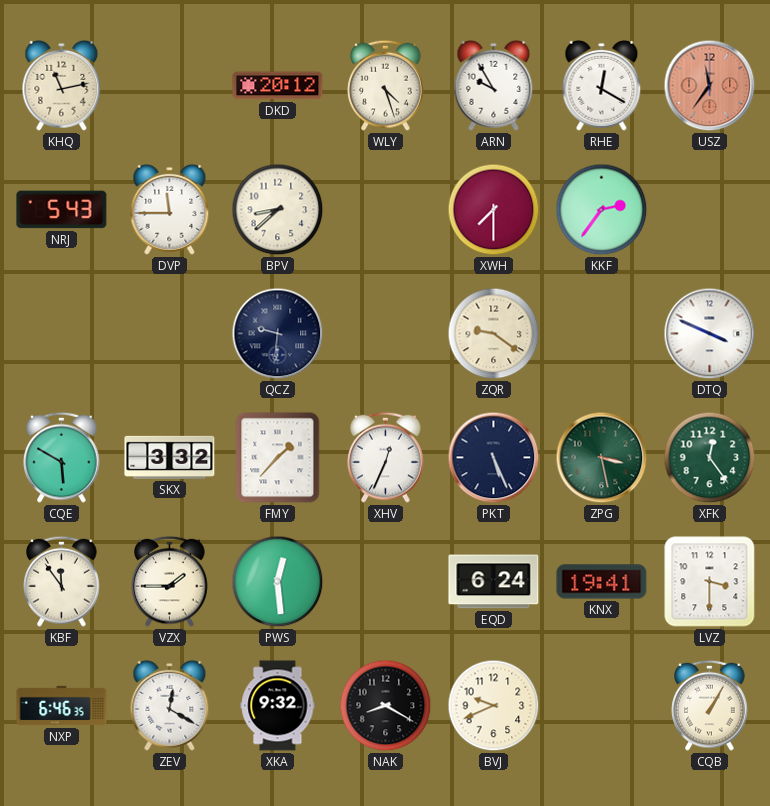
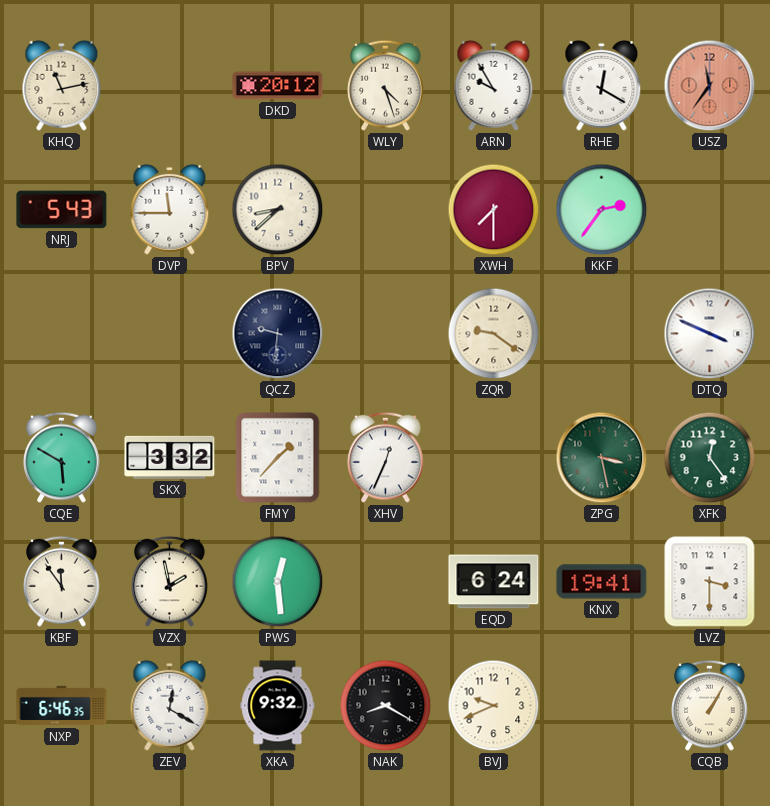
PKT: 5:26 -> none
VZX: 1:45 -> 1:58
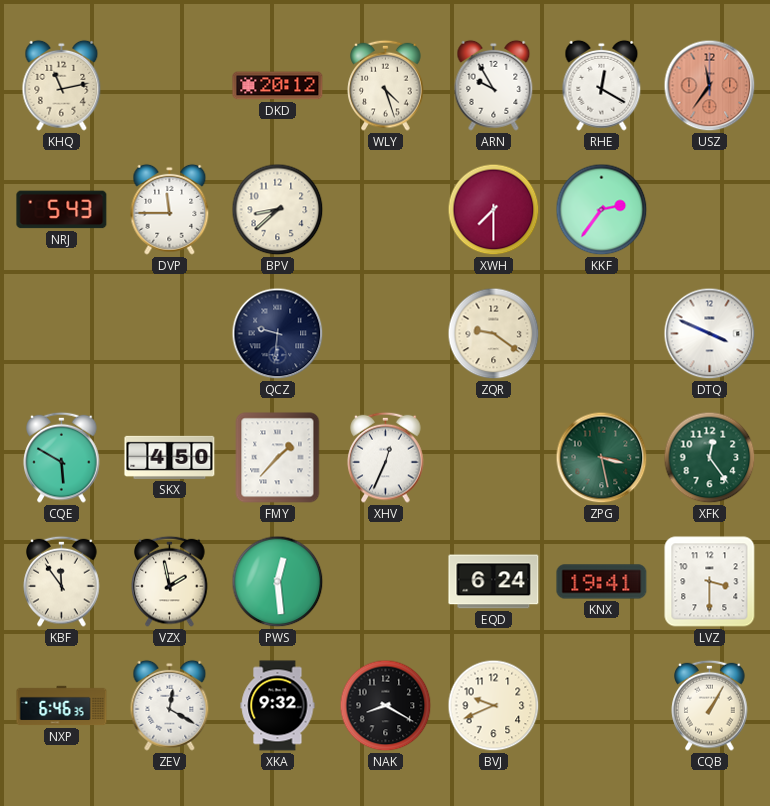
SKX: 3:32 -> 4:50
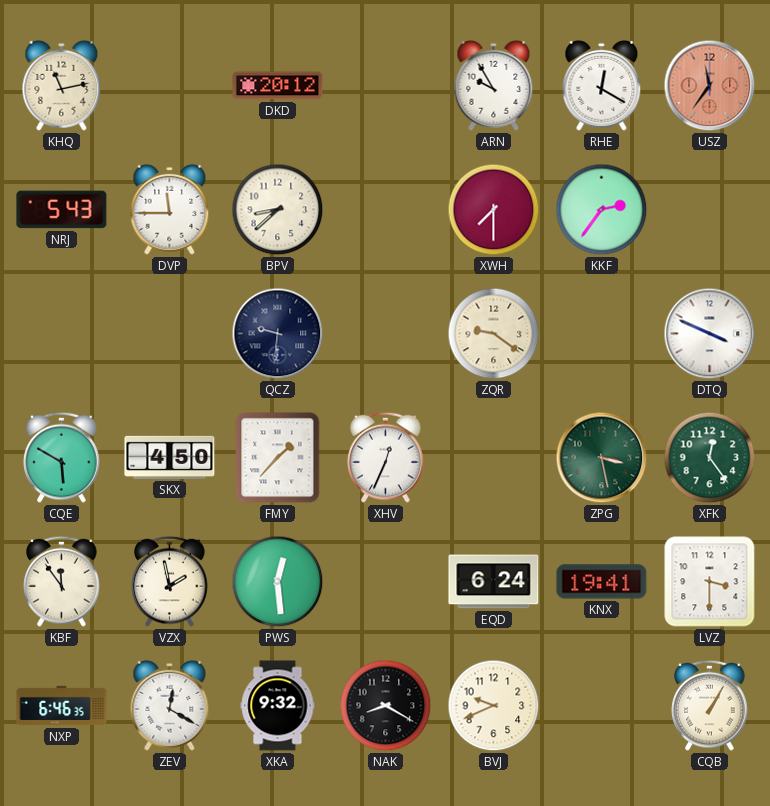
WLY: 4:27 -> none
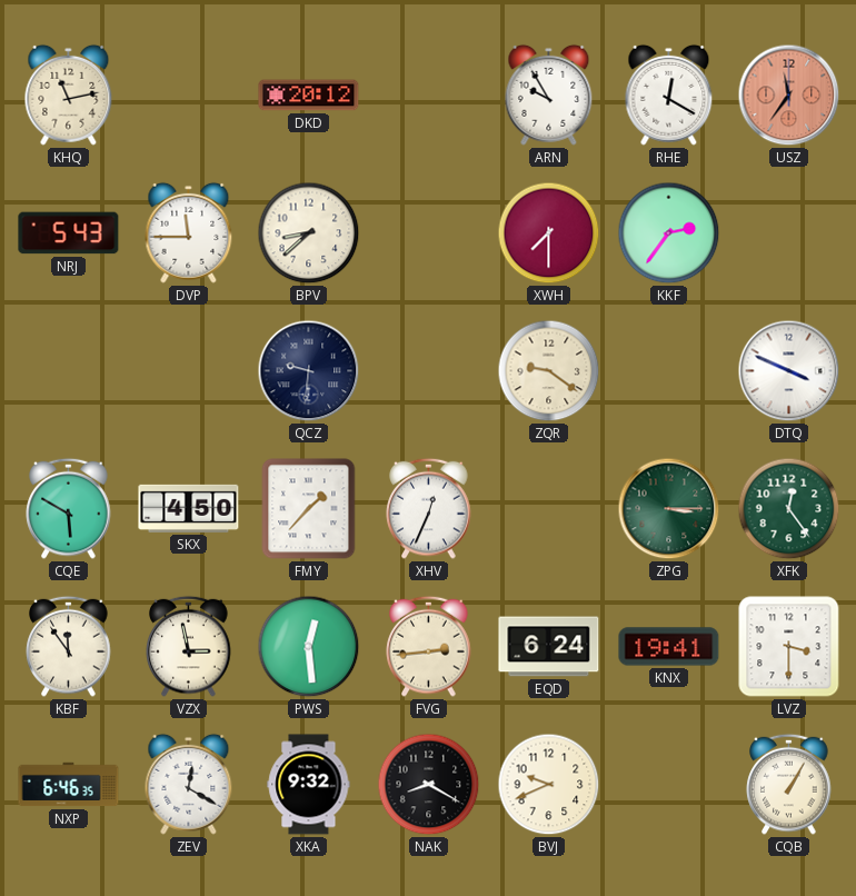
ZPG: 3:28 -> 3:15
VZX: 1:58 -> 2:58
FVG: none -> 2:44
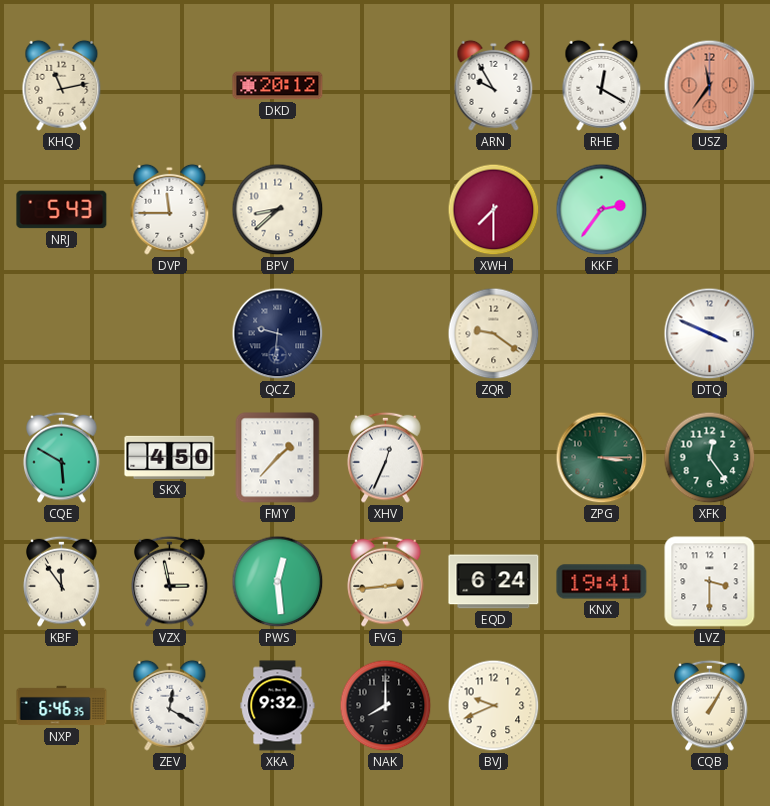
NAK: 8:20 -> 8:00
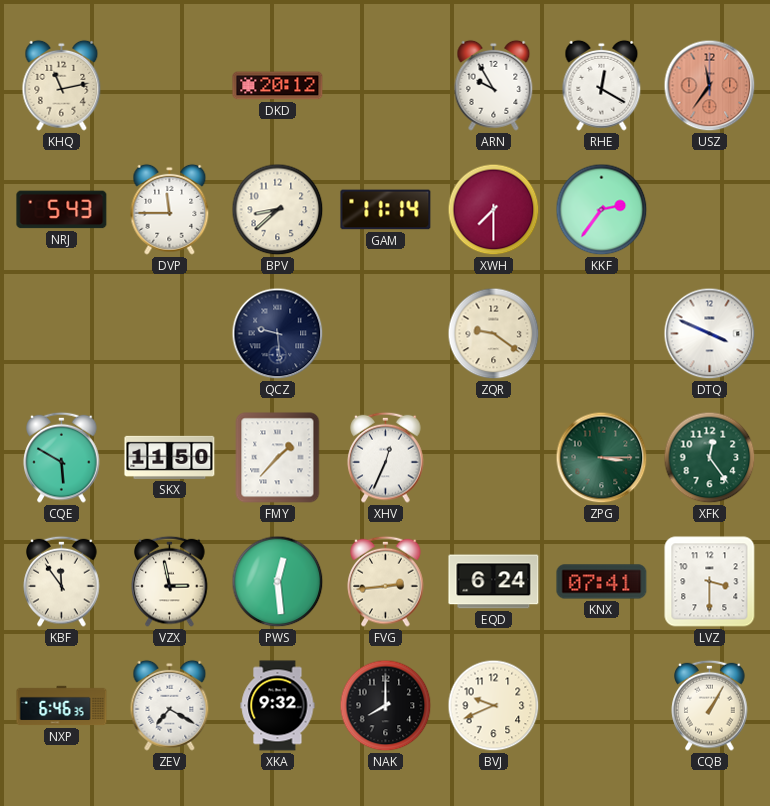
GAM: none -> 11:14
QCZ: 9:31 -> 9:29
SKX: 4:50 -> 11:50
KNX: 19:41 -> 07:41
ZEV: 12:20 -> 7:20
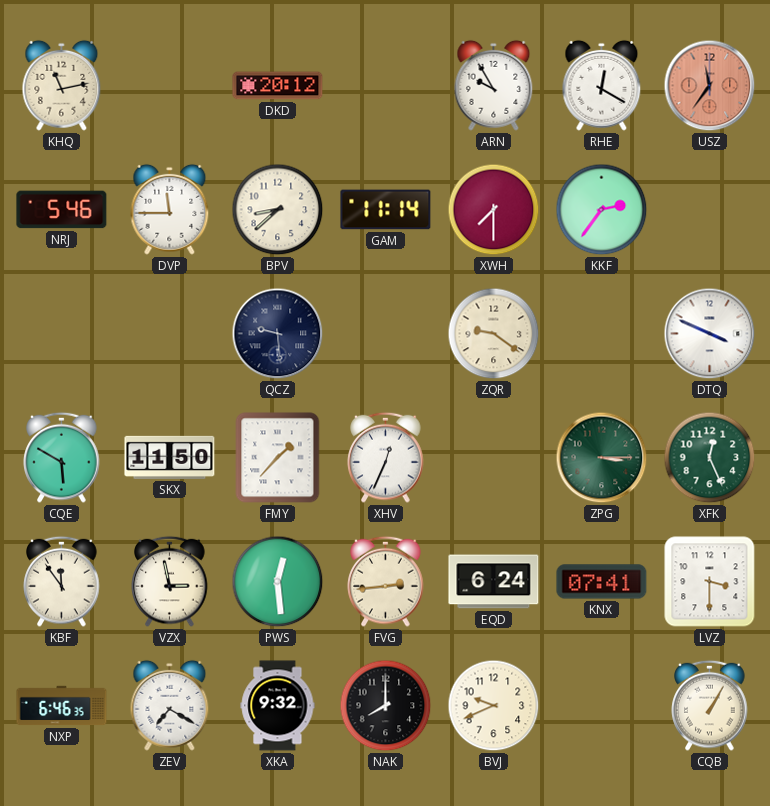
NRJ: 5:43 -> 5:46
XFK: 12:24 -> 12:26
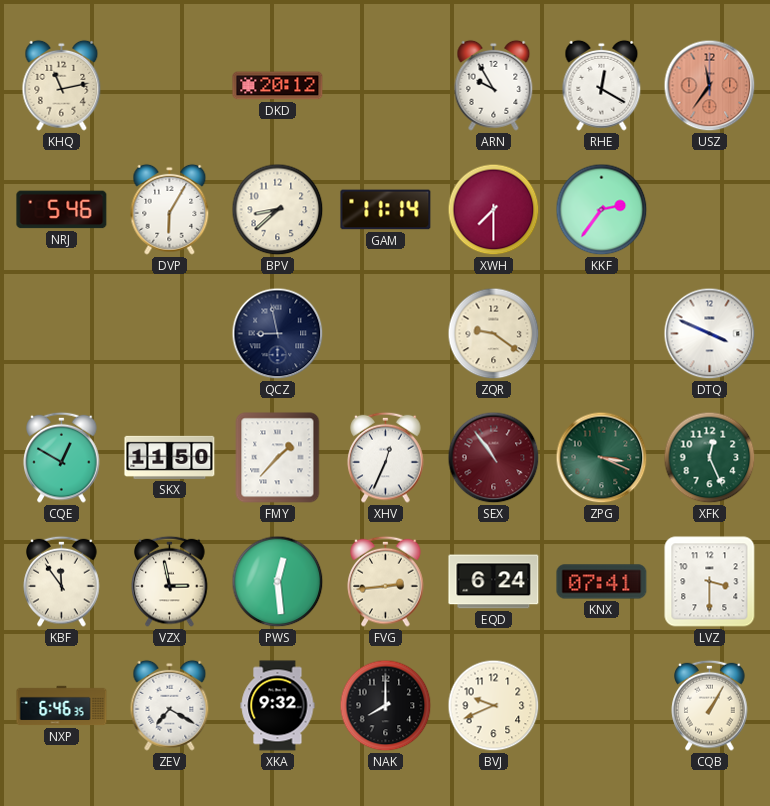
DVP: 11:45 -> 6:05
QCZ: 9:29 -> 8:58
CQE: 5:50 -> 12:50
SEX: none -> 10:54
ZPG: 3:15 -> 3:19
